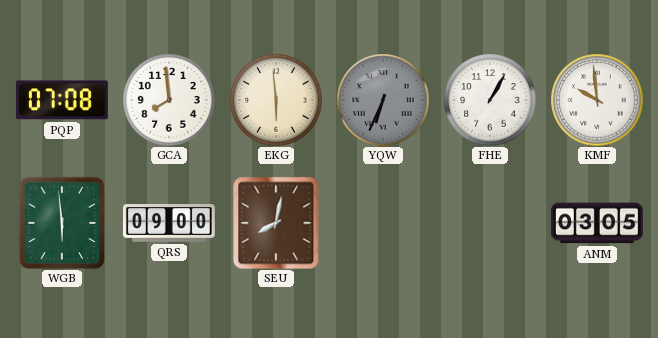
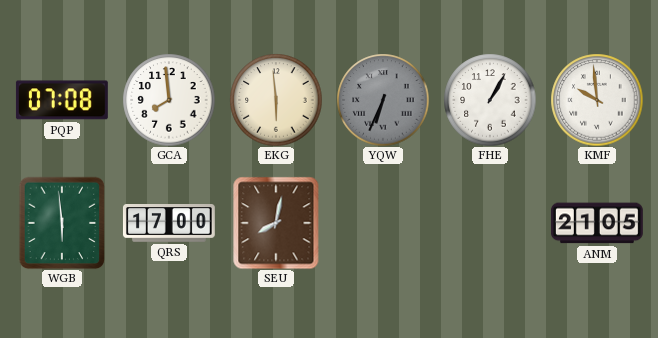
QRS: 09:00 -> 17:00
ANM: 03:05 -> 21:05
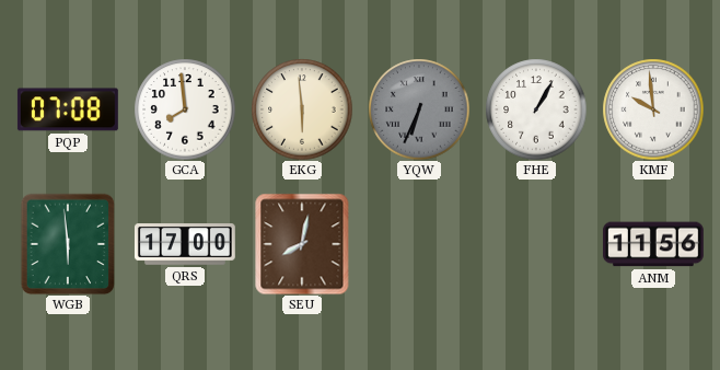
ANM: 21:05 -> 11:56
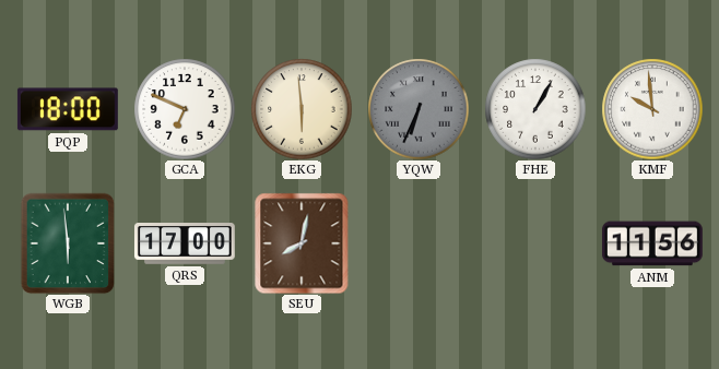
PQP: 07:08 -> 18:00
GCA: 7:59 -> 6:49
